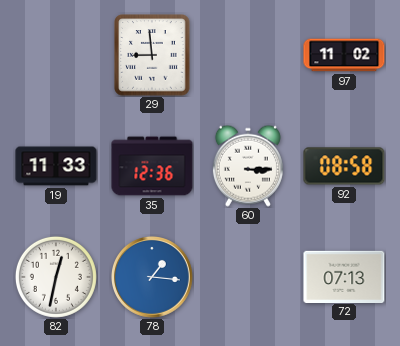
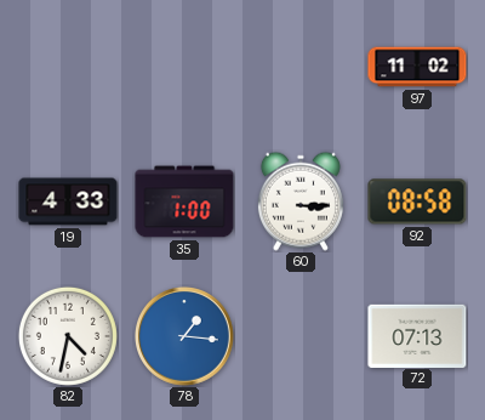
29: 8:59 -> none
19: 11:33 -> 4:33
35: 12:36 -> 1:00
82: 12:32 -> 4:32
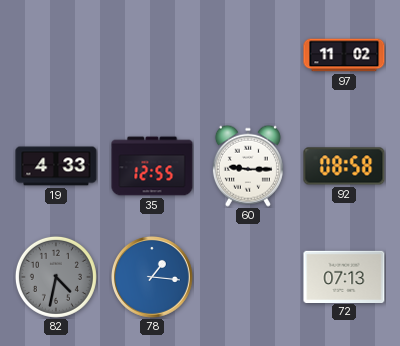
35: 1:00 -> 12:55
60: 3:15 -> 9:15
82 dial: white -> grey
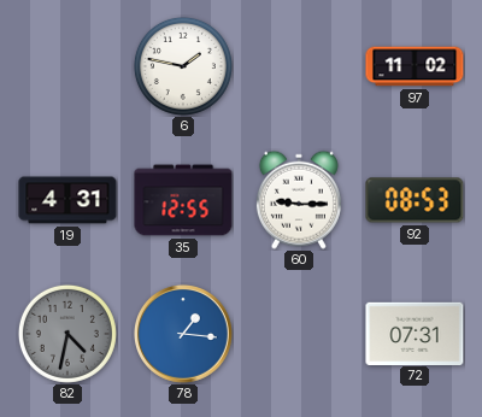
6: none -> 1:47
19: 4:33 -> 4:31
92: 08:58 -> 08:53
72: 07:13 -> 07:31
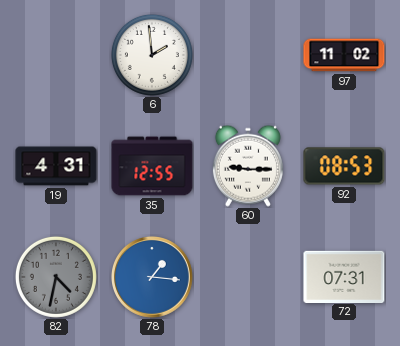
6: 1:47 -> 1:59
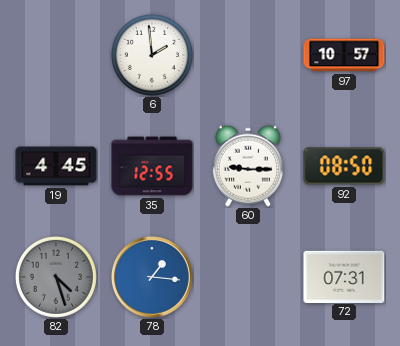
97: 11:02 -> 10:57
19: 4:31 -> 4:45
92: 08:53 -> 08:50
82: 4:32 -> 4:27
